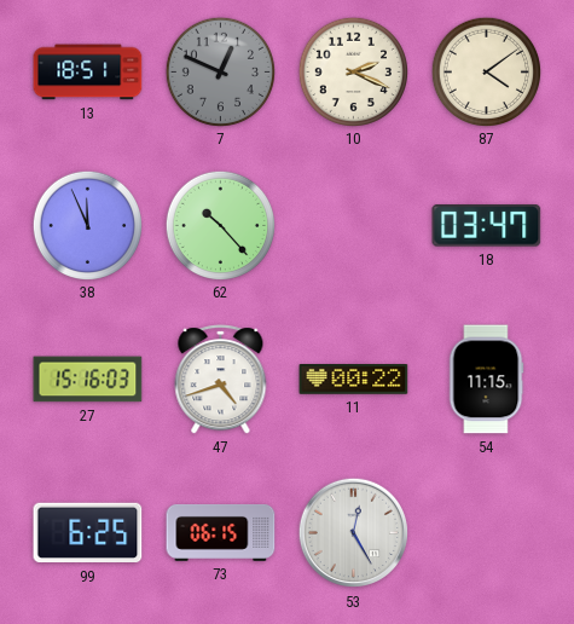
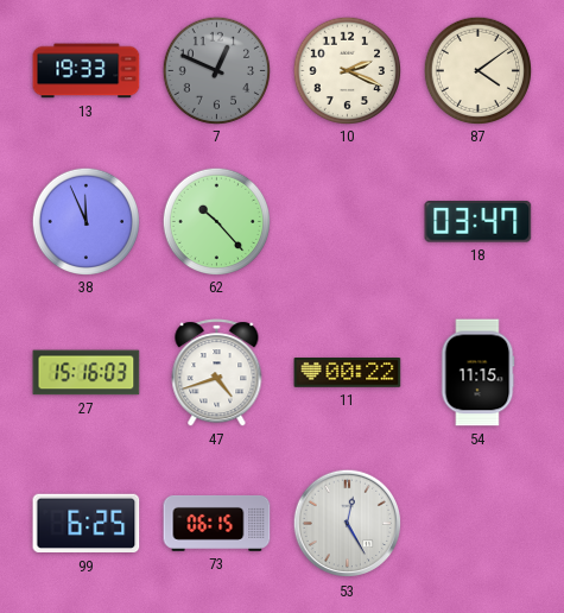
13: 18:51 -> 19:33
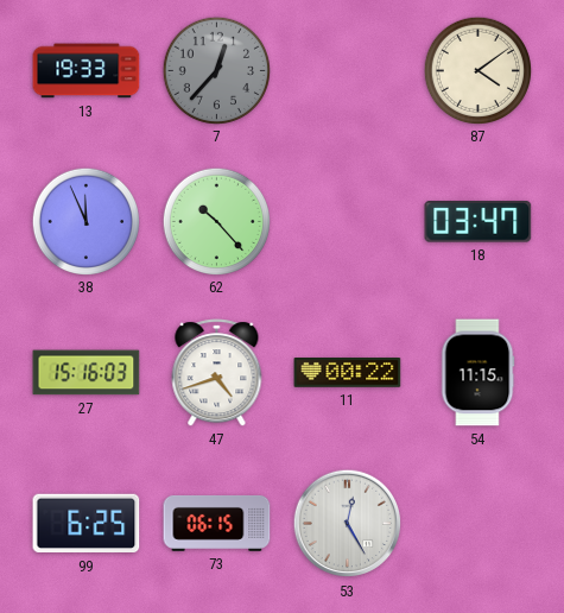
7: 12:49 -> 12:37
10: 2:19 -> none
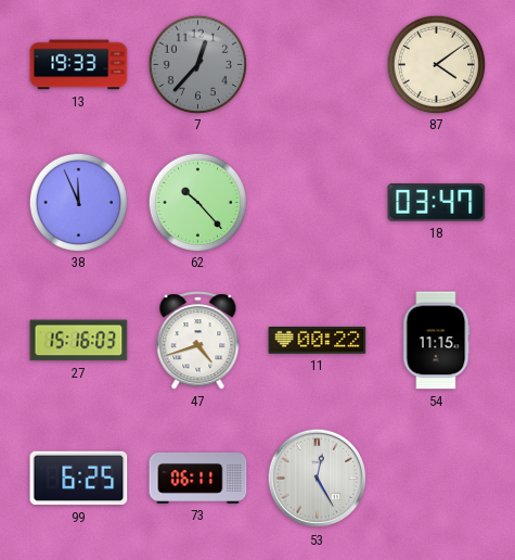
73: 06:15 -> 06:11
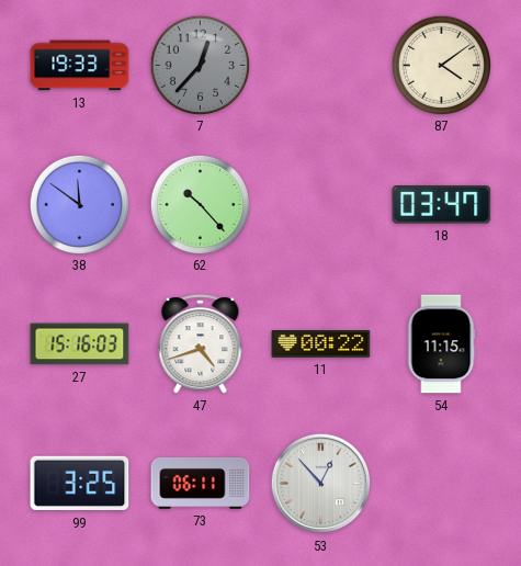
38: 11:56 -> 11:51
99: 6:25 -> 3:25
53: 12:25 -> 12:53
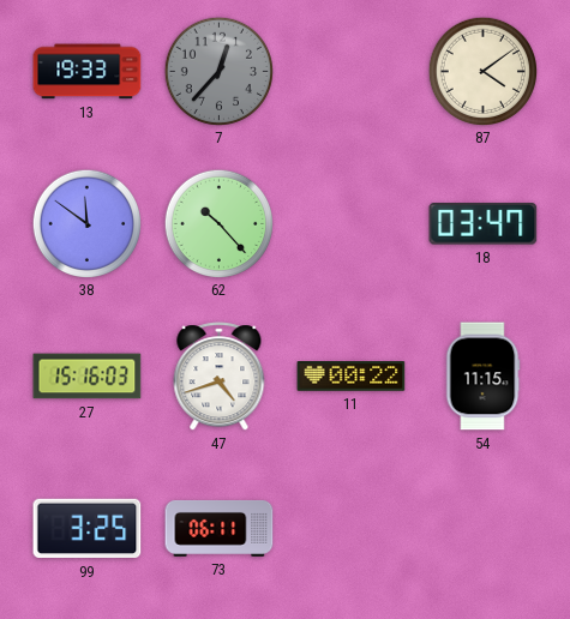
53: 12:53 -> none
